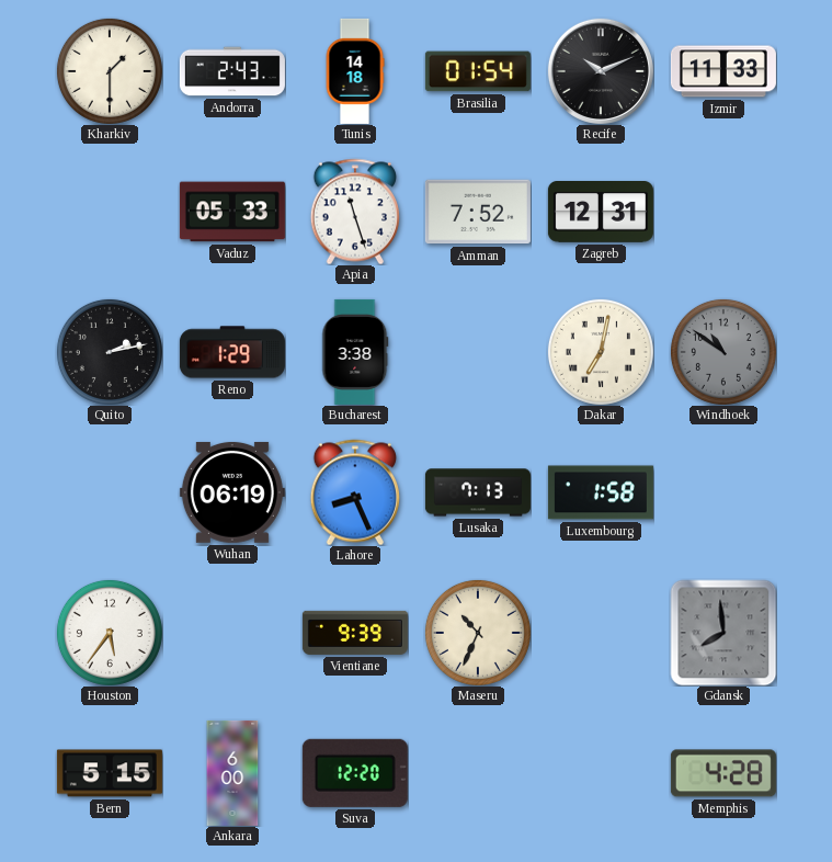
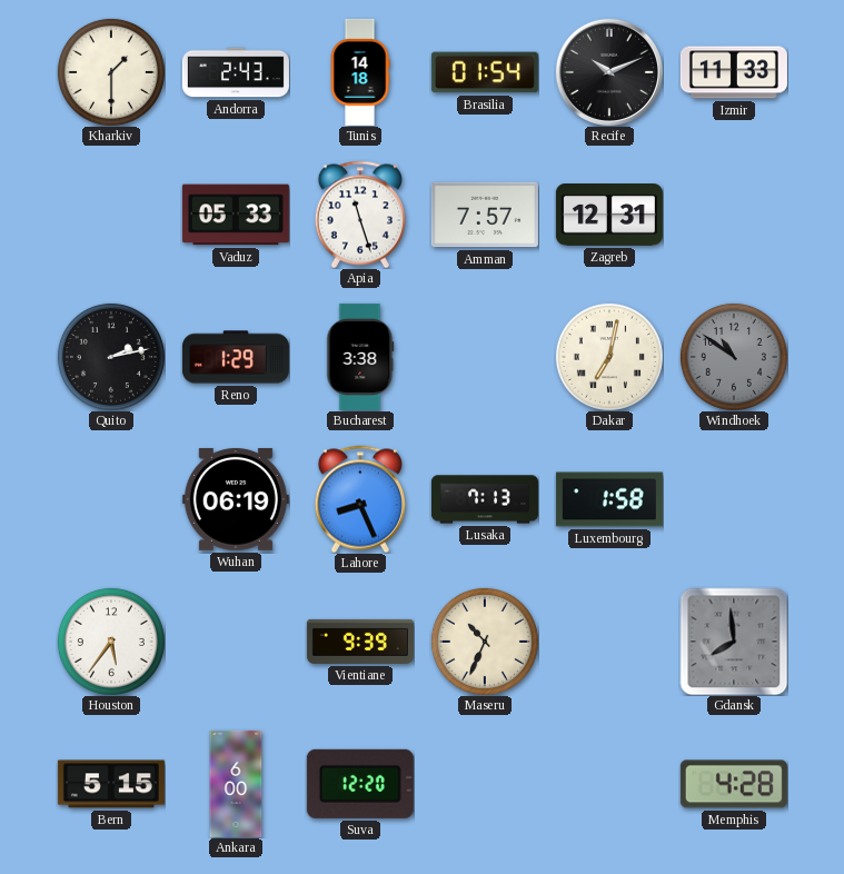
Amman: 7:52 -> 7:57
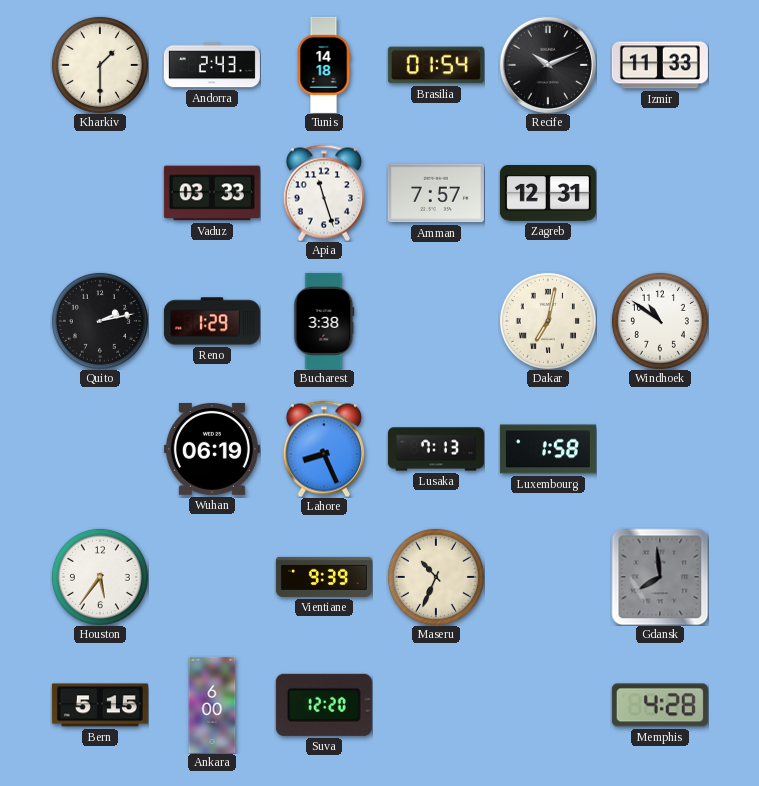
Vaduz: 05:33 -> 03:33
Windhoek dial: grey -> white
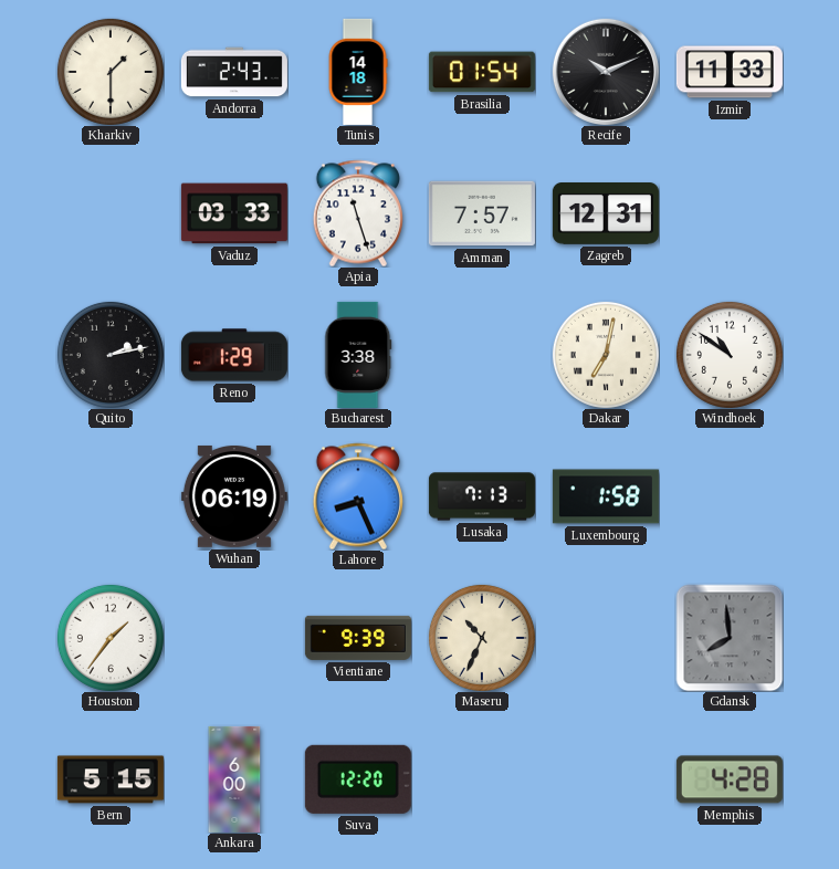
Houston: 5:36 -> 1:36
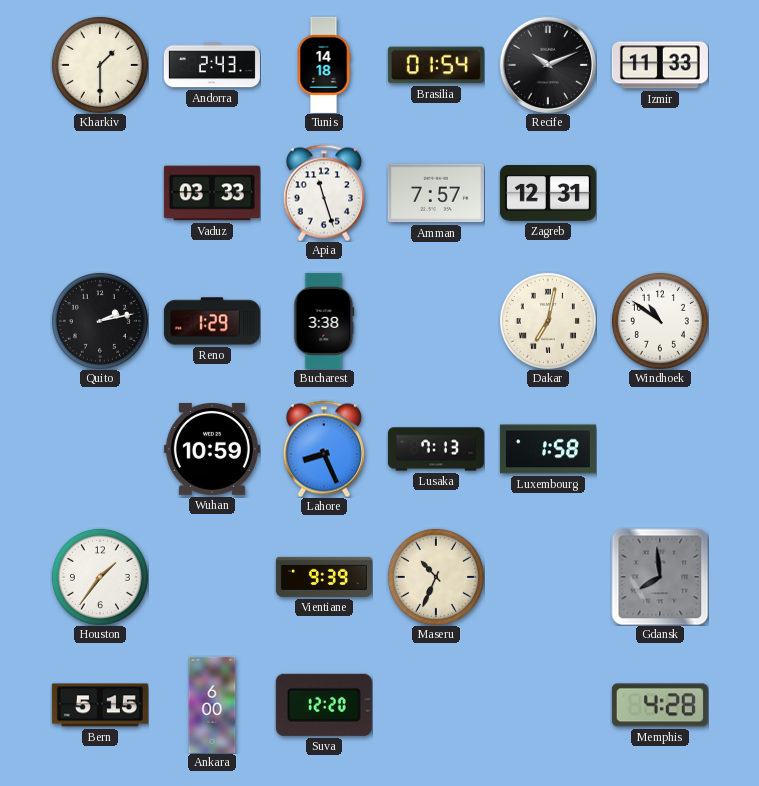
Wuhan: 06:19 -> 10:59
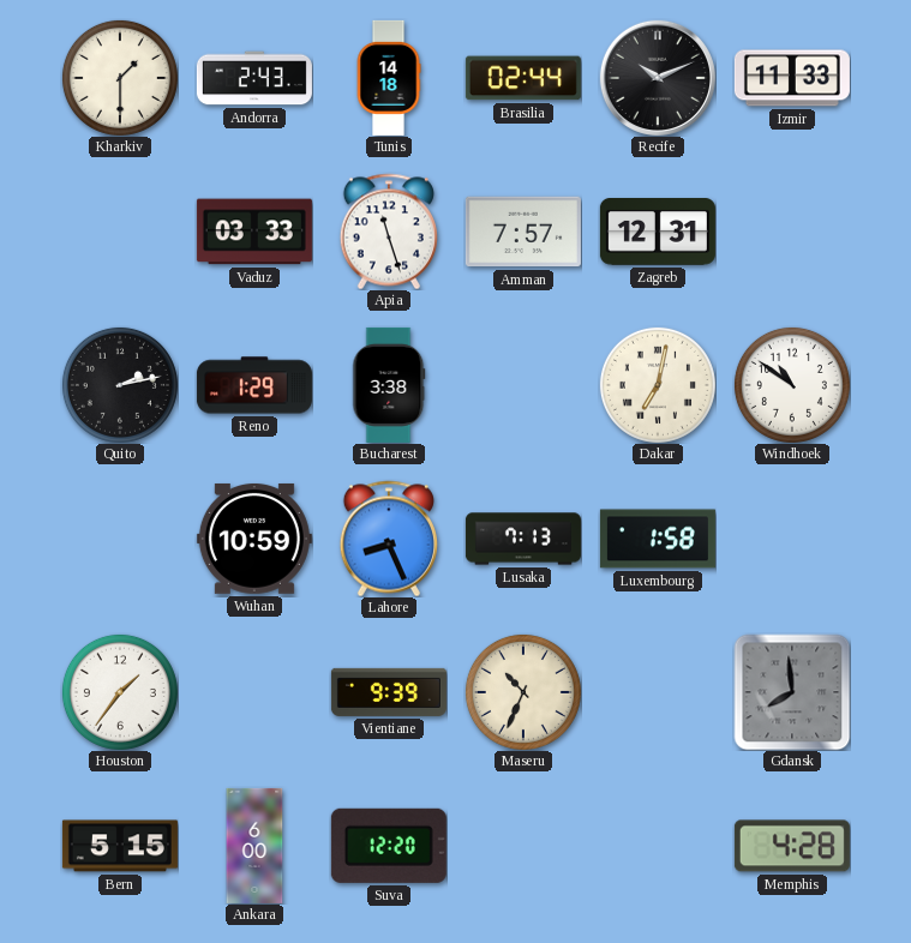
Brasilia: 01:54 -> 02:44
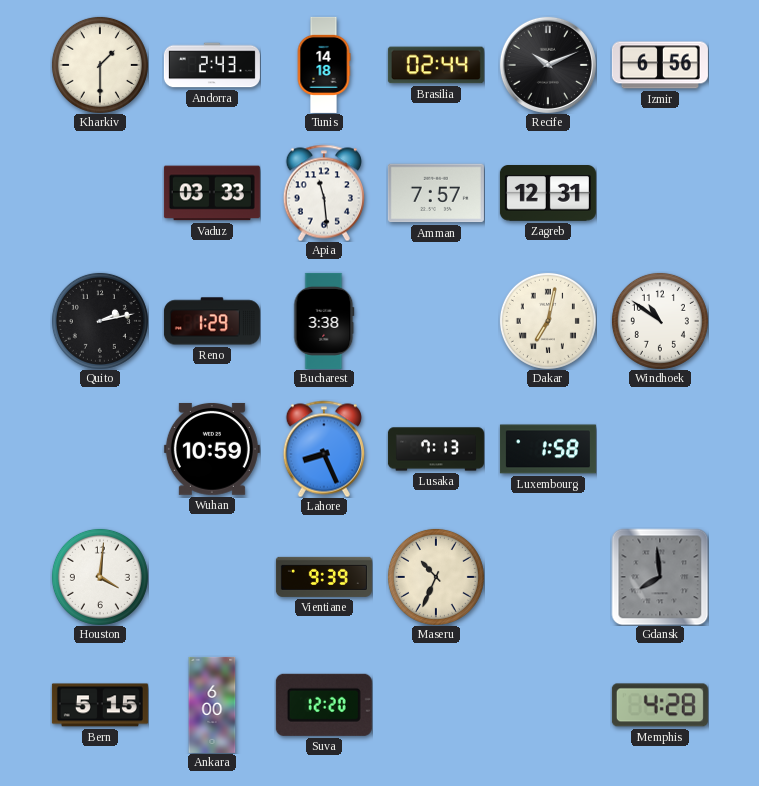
Izmir: 11:33 -> 6:56
Apia: 11:27 -> 11:29
Houston: 1:36 -> 4:01
